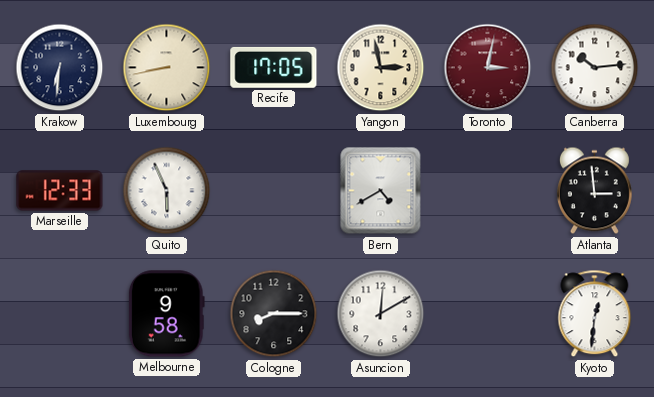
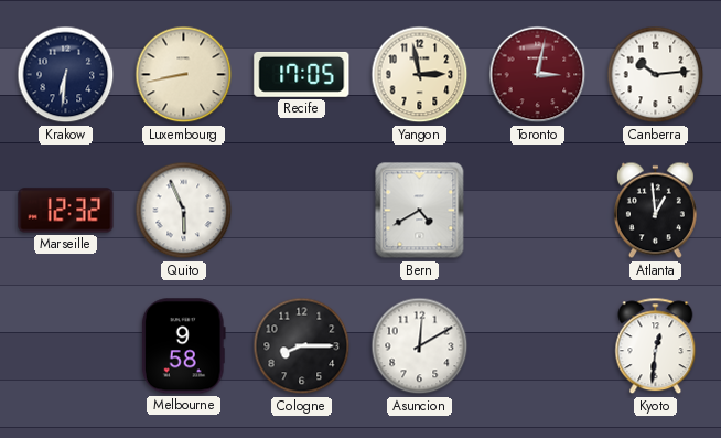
Marseille: 12:33 -> 12:32
Atlanta: 2:59 -> 12:59
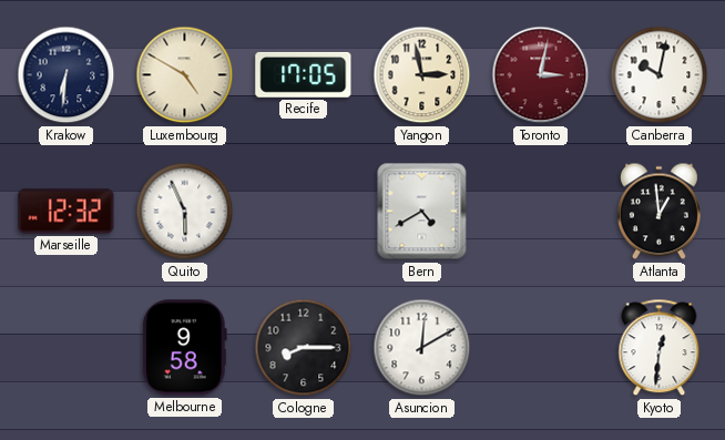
Luxembourg: 8:43 -> 4:50
Canberra: 10:14 -> 10:02
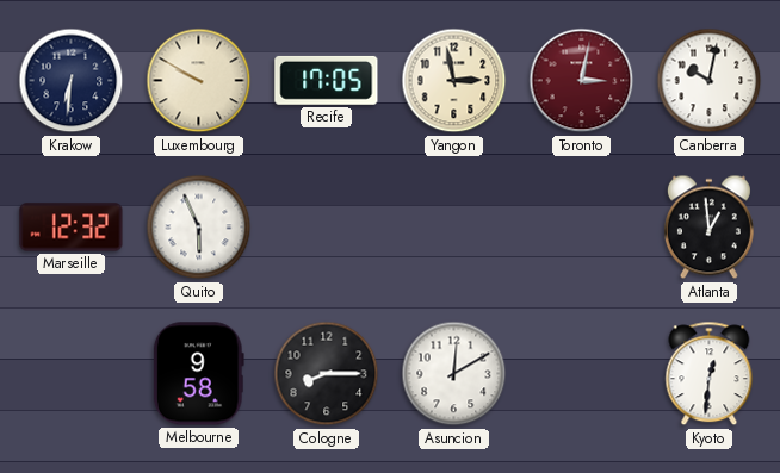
Luxembourg: 4:50 -> 9:50
Bern: 4:40 -> none
